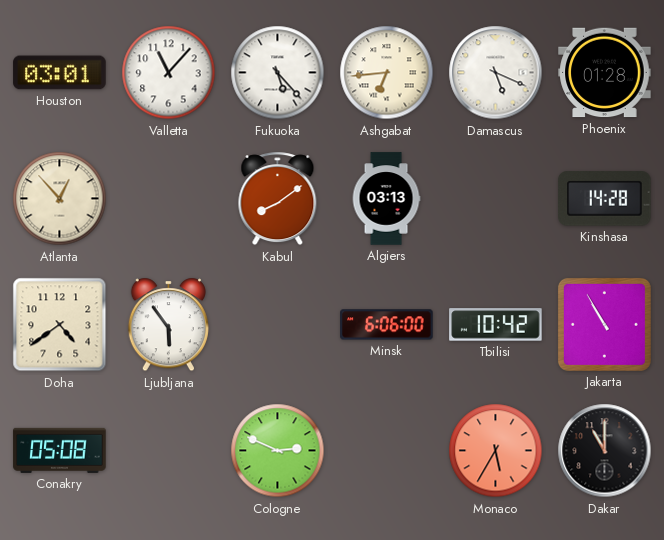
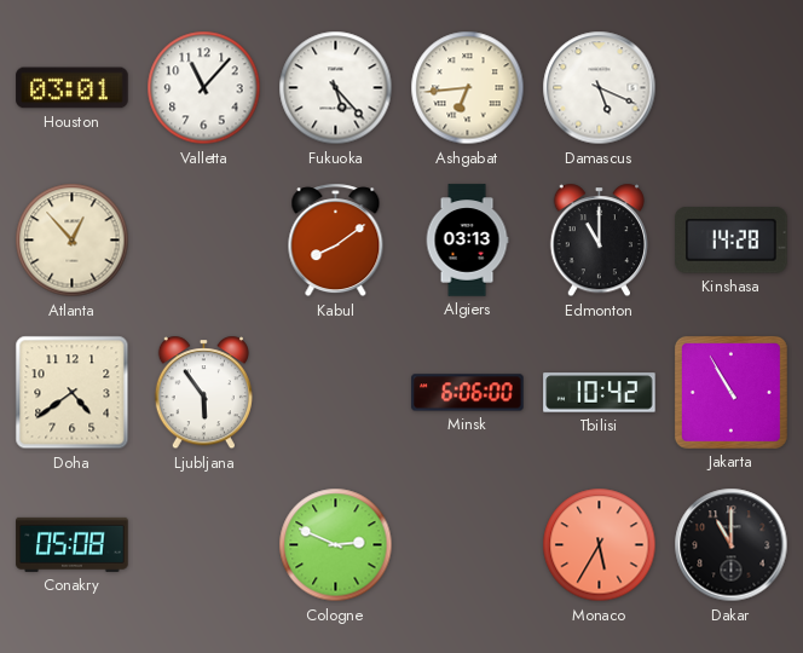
Phoenix: 01:28 -> none
Edmonton: none -> 11:00
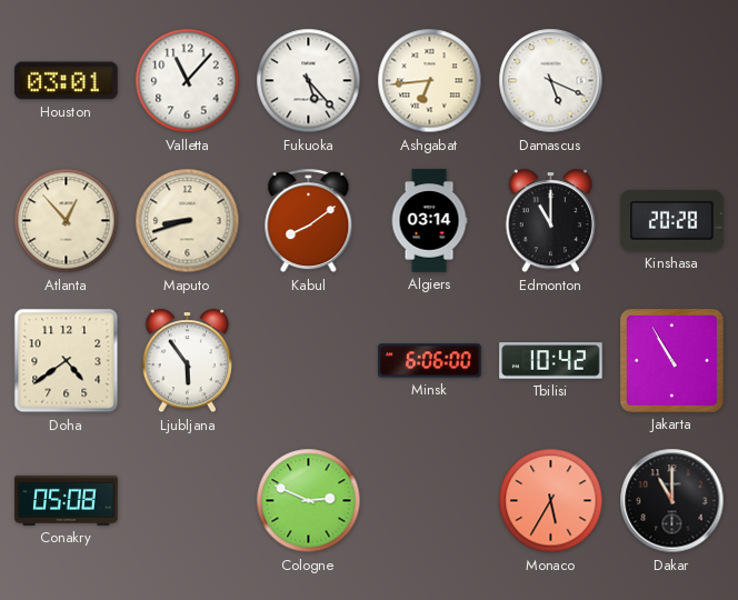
Maputo: none -> 8:42
Algiers: 03:13 -> 03:14
Kinshasa: 14:28 -> 20:28
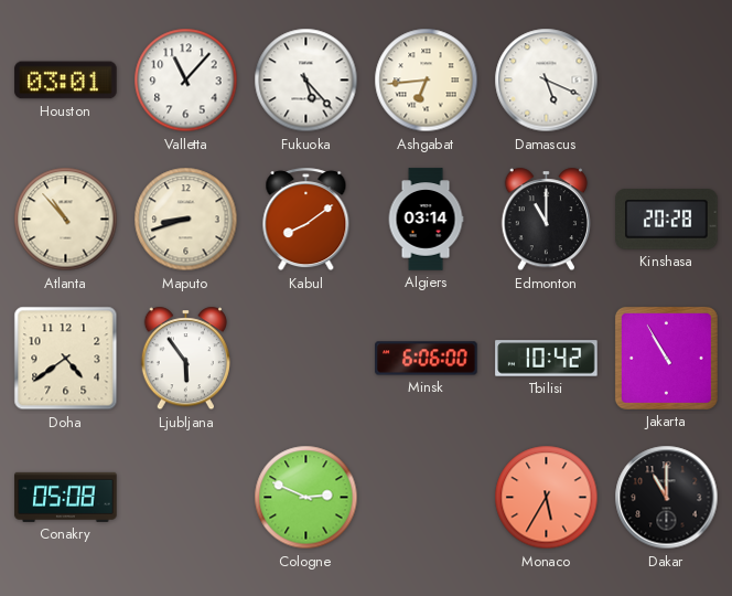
Atlanta: 12:53 -> 10:53
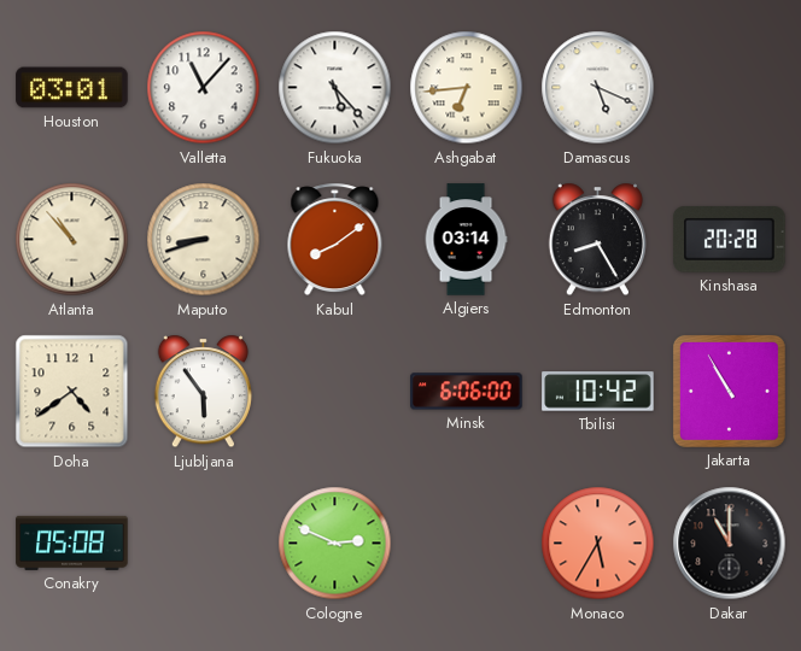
Edmonton: 11:00 -> 8:25
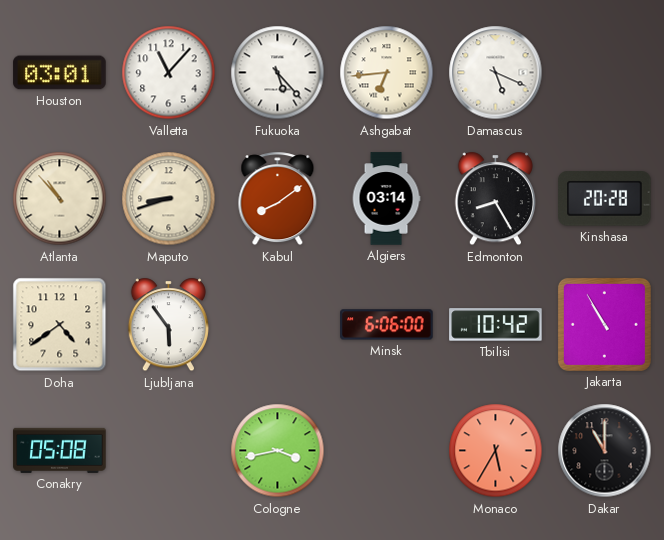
Cologne: 2:49 -> 3:43
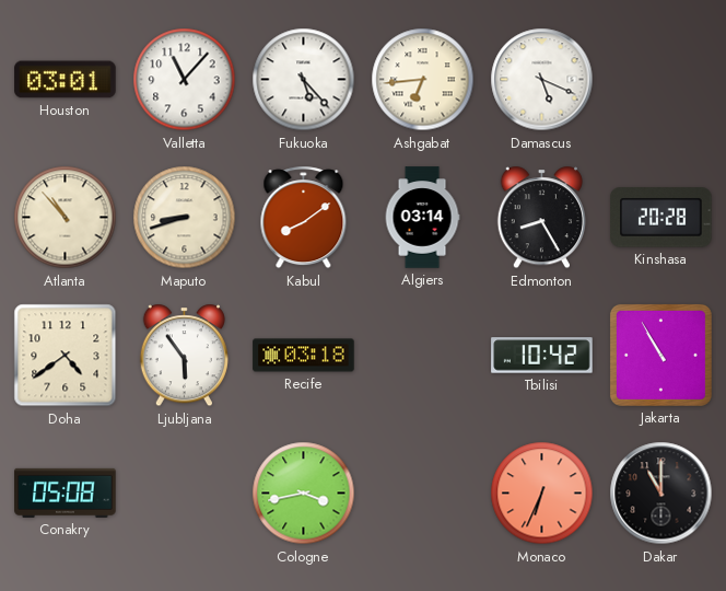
Recife: none -> 03:18
Minsk: 6:06 -> none
Monaco: 5:35 -> 6:34
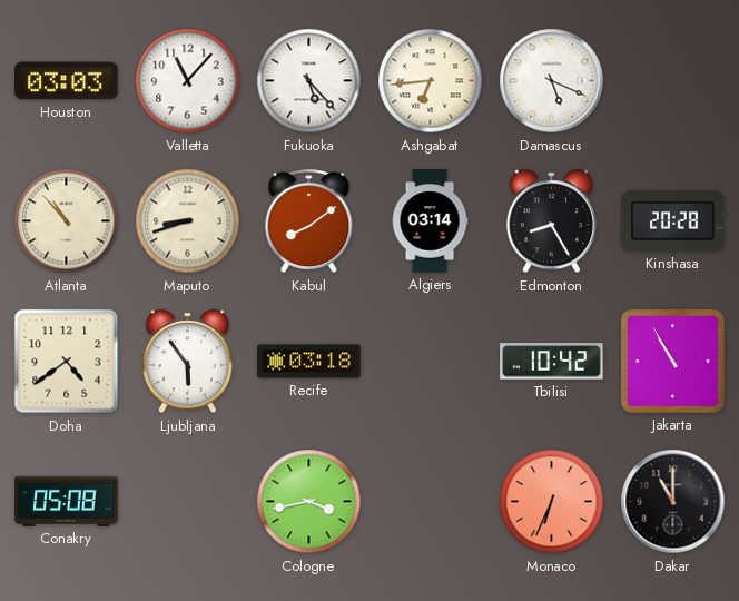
Houston: 03:01 -> 03:03
